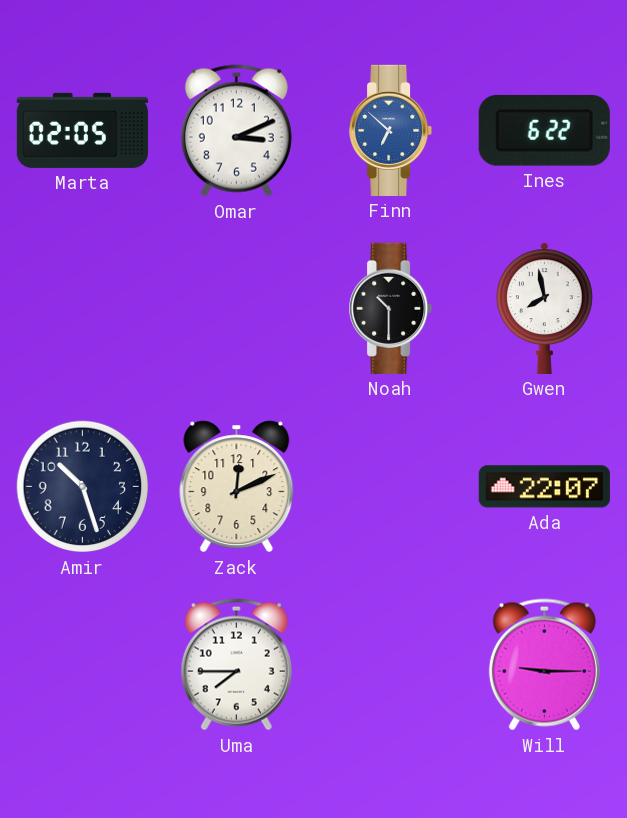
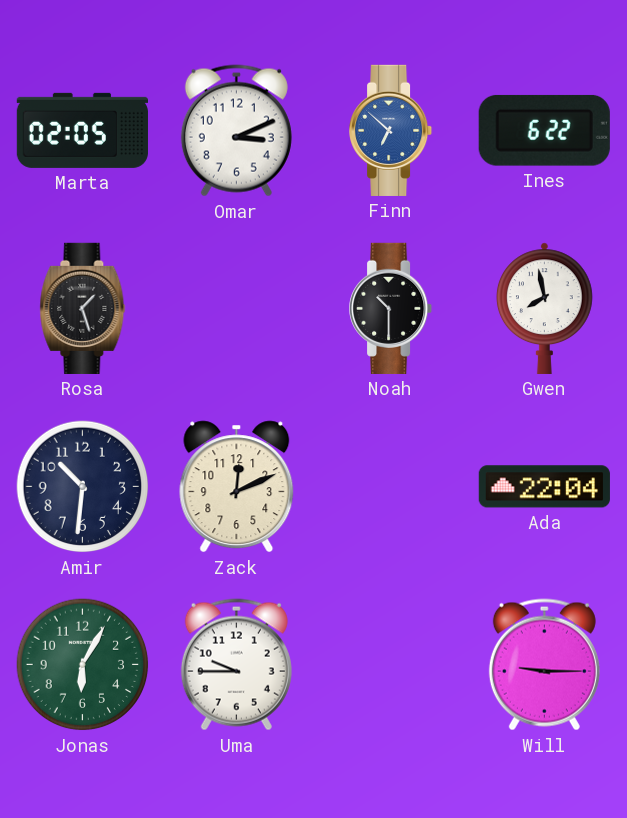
Rosa: none -> 1:27
Amir: 10:27 -> 10:31
Ada: 22:07 -> 22:04
Jonas: none -> 6:05
Uma: 7:45 -> 9:45
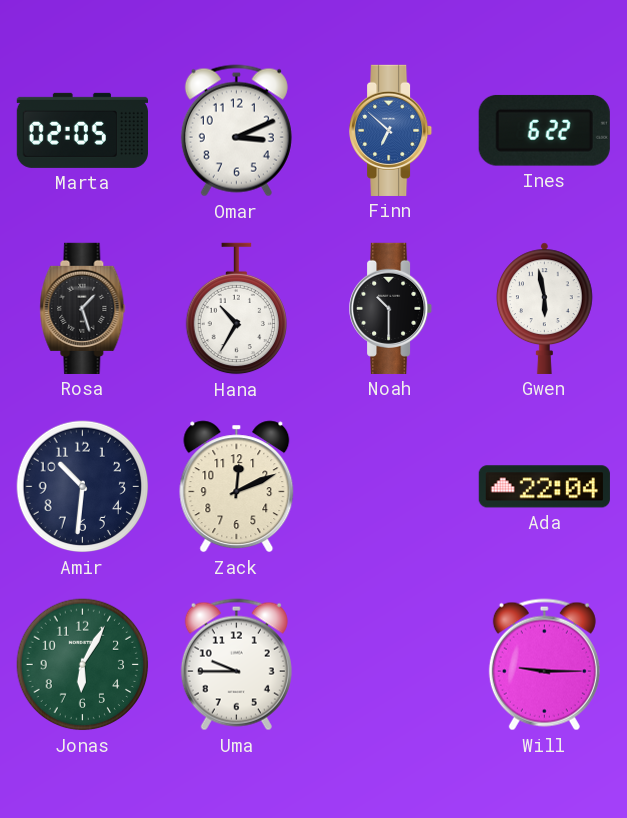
Hana: none -> 10:35
Gwen: 7:58 -> 5:58
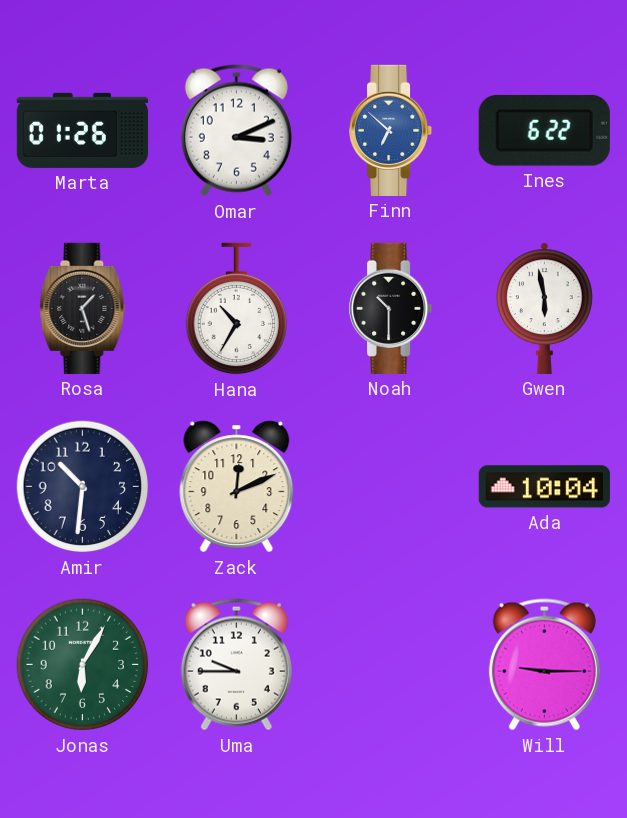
Marta: 02:05 -> 01:26
Ada: 22:04 -> 10:04
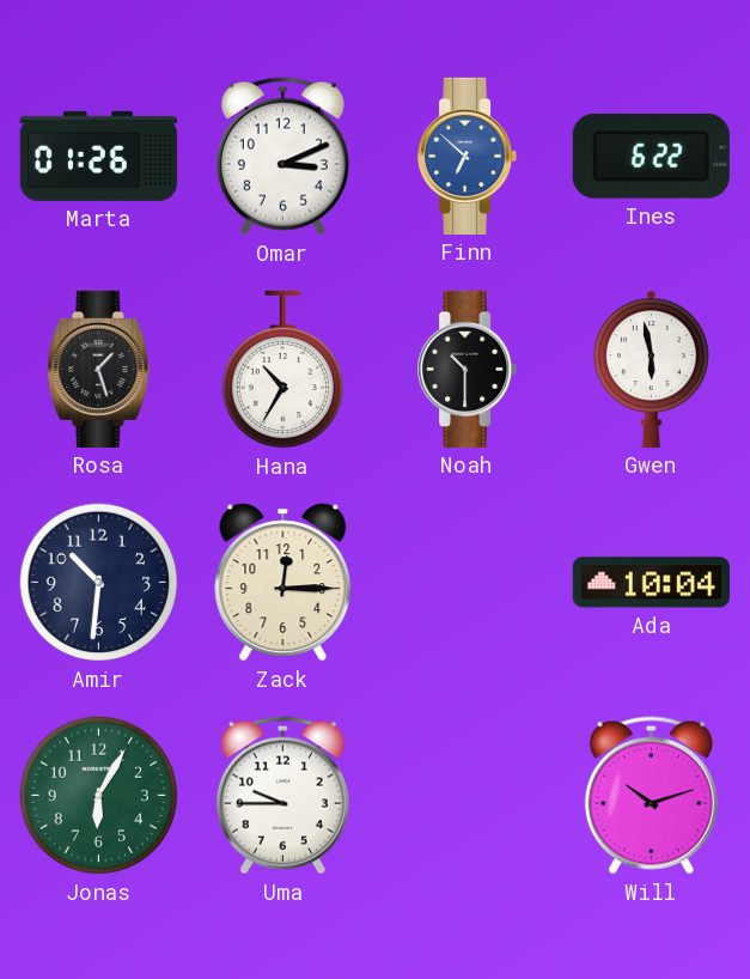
Zack: 12:11 -> 12:15
Will: 9:15 -> 10:12
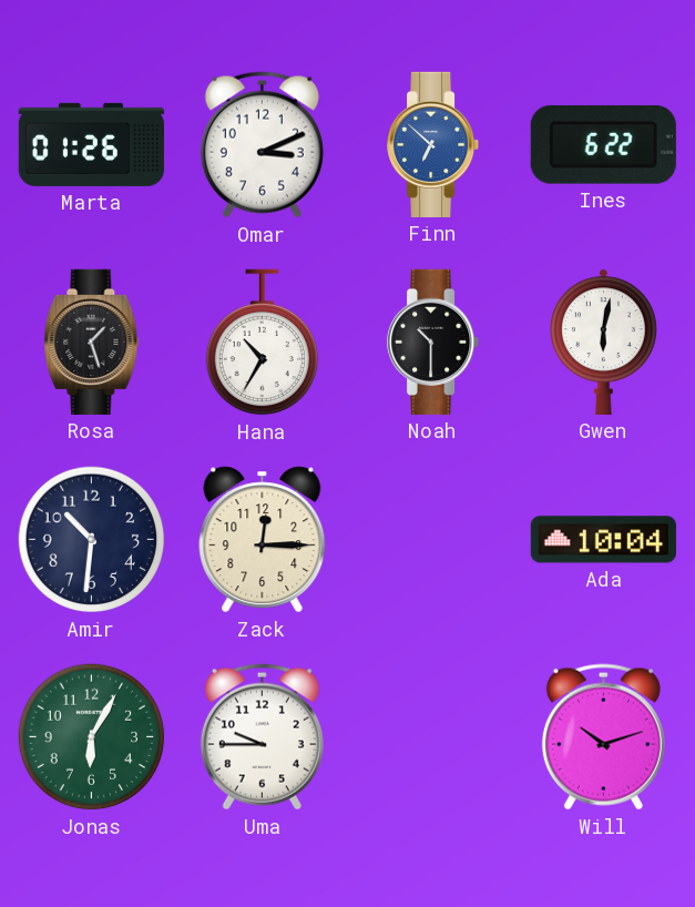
Gwen: 5:58 -> 6:02
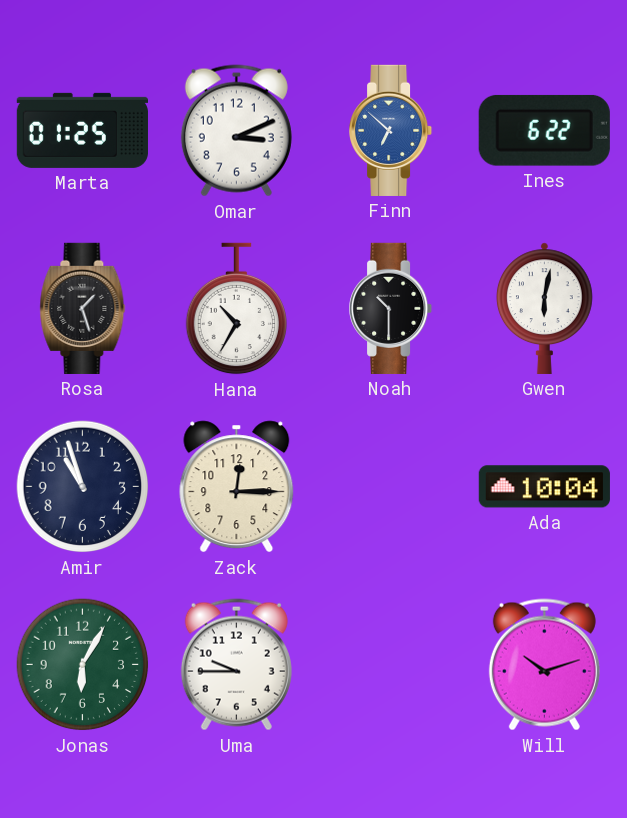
Marta: 01:26 -> 01:25
Amir: 10:31 -> 10:57
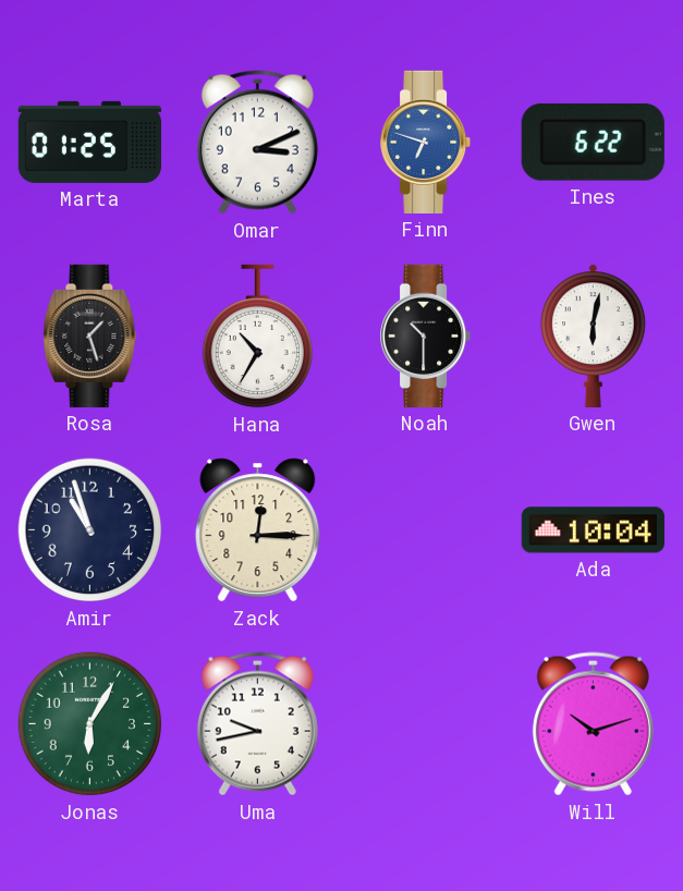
Finn: 6:52 -> 6:48
Uma: 9:45 -> 9:43
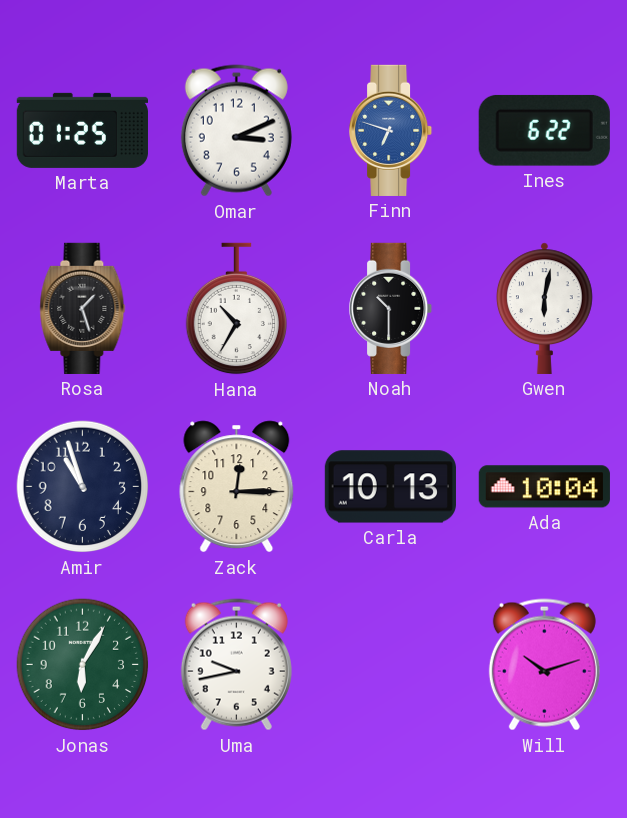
Carla: none -> 10:13
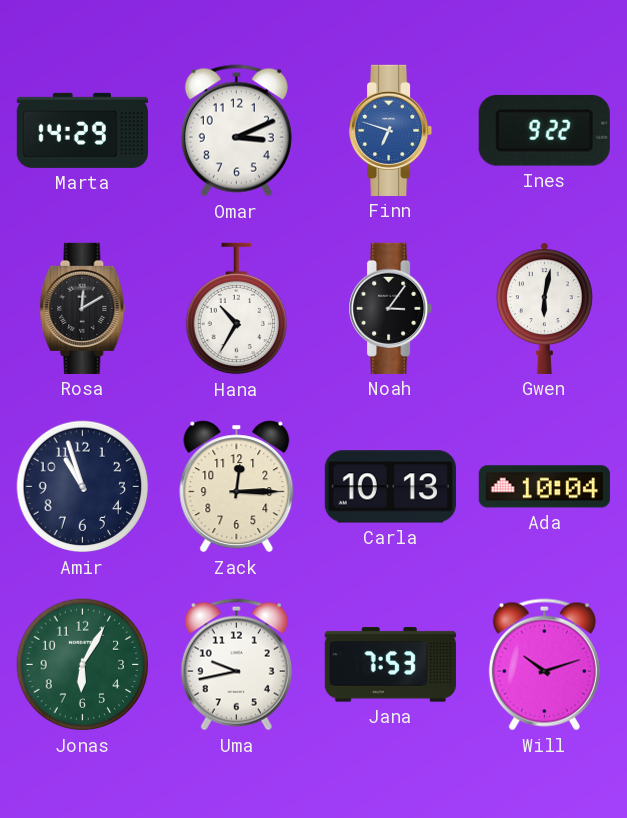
Marta: 01:25 -> 14:29
Ines: 6:22 -> 9:22
Rosa: 1:27 -> 12:10
Noah: 10:30 -> 3:06
Jana: none -> 7:53
